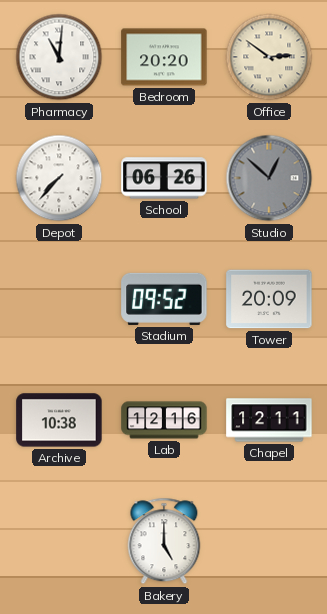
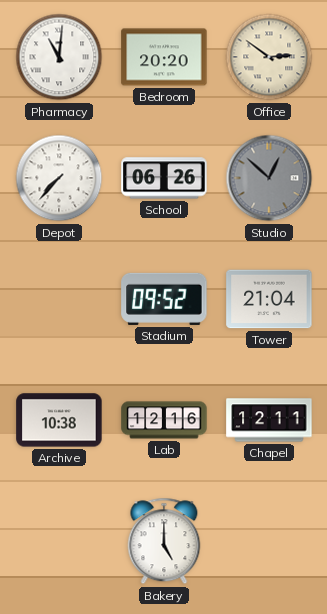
Tower: 20:09 -> 21:04
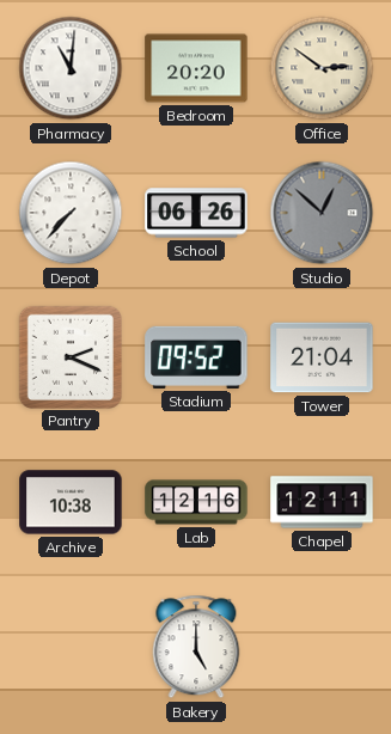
Pantry: none -> 2:19
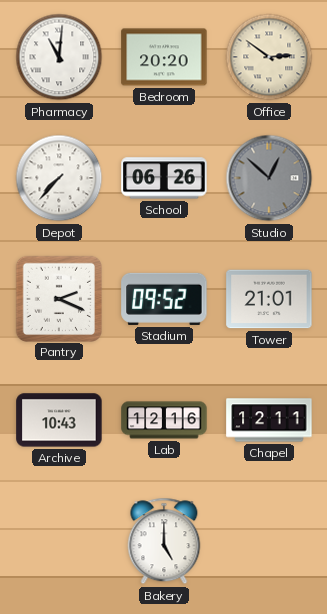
Tower: 21:04 -> 21:01
Archive: 10:38 -> 10:43
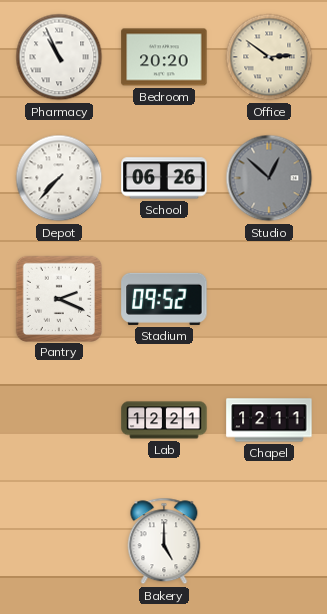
Pharmacy: 11:01 -> 10:56
Tower: 21:01 -> none
Archive: 10:43 -> none
Lab: 12:16 -> 12:21
